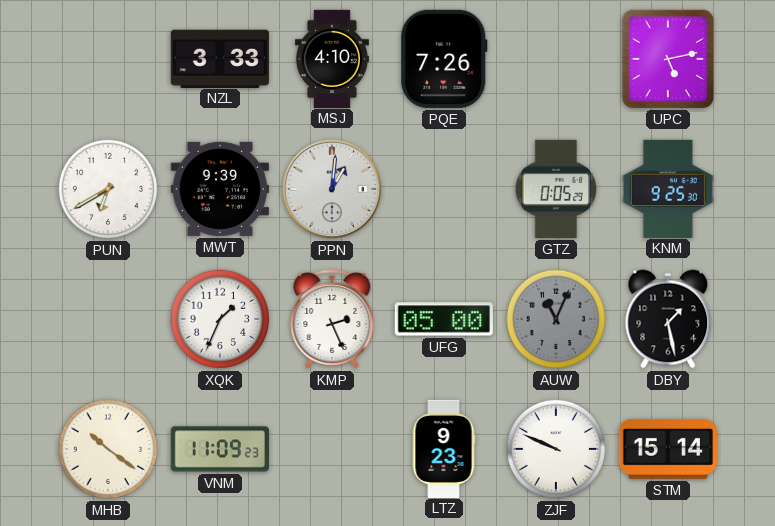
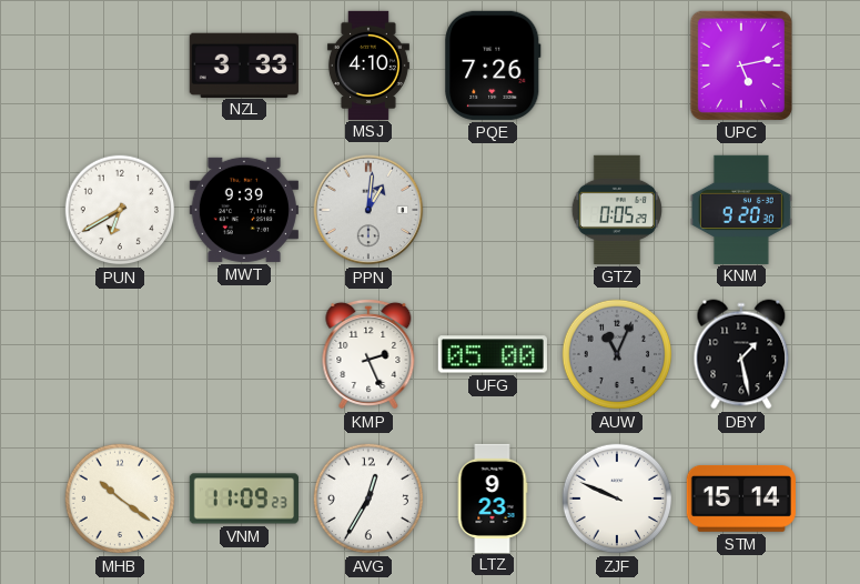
KNM: 9:25 -> 9:20
XQK: 1:34 -> none
AVG: none -> 12:35
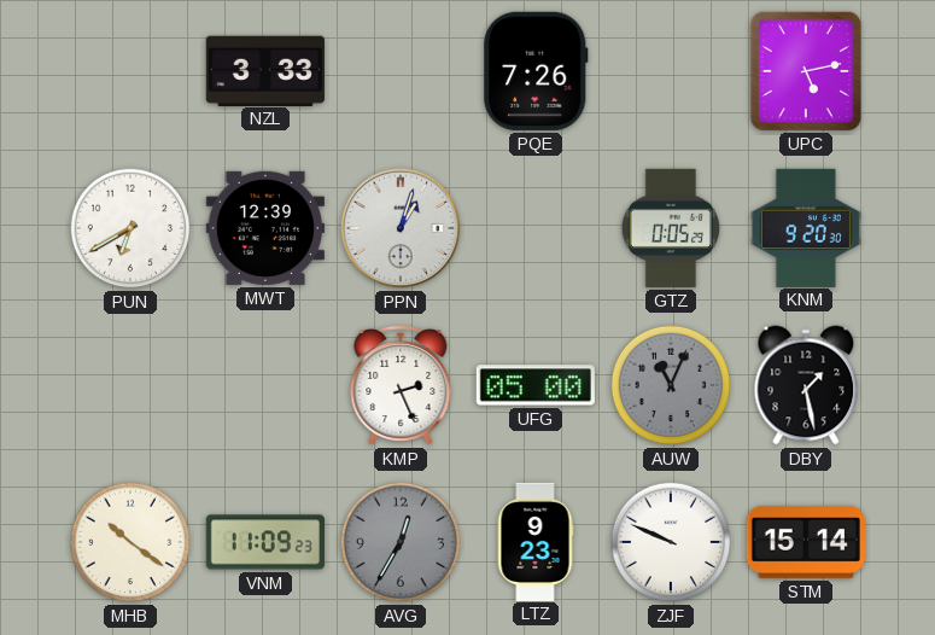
MSJ: 4:10 -> none
MWT: 9:39 -> 12:39
PPN: 1:01 -> 1:03
AVG dial: white -> grey
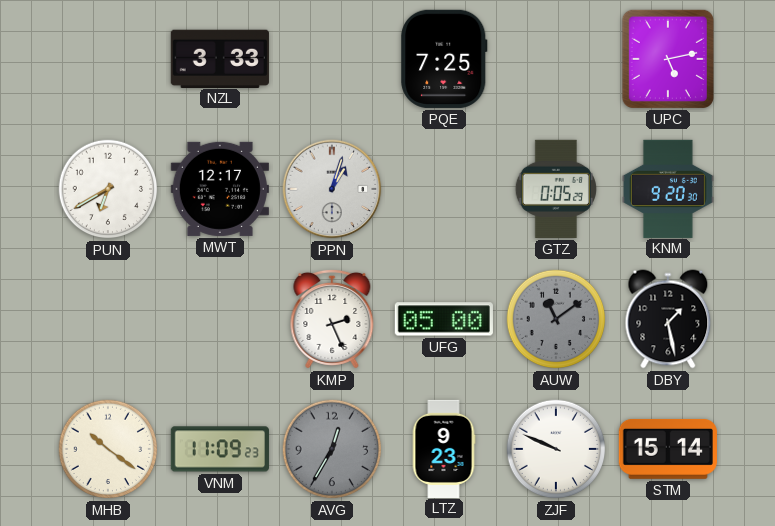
PQE: 7:26 -> 7:25
MWT: 12:39 -> 12:17
AUW: 11:04 -> 11:09
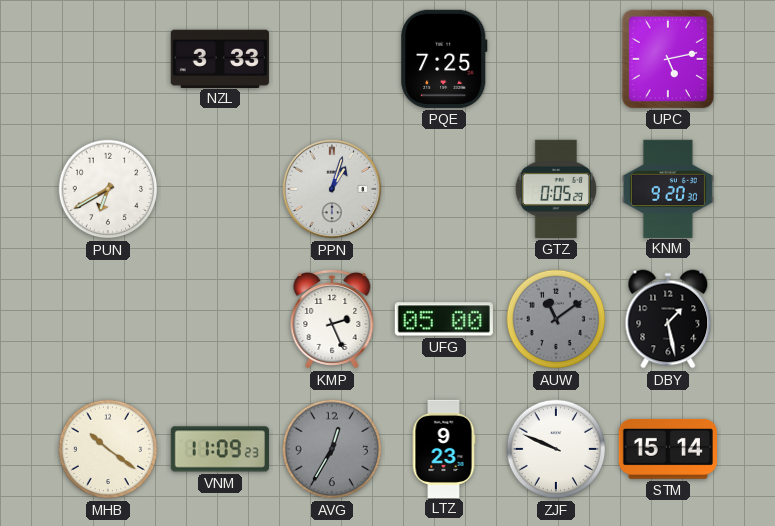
MWT: 12:17 -> none
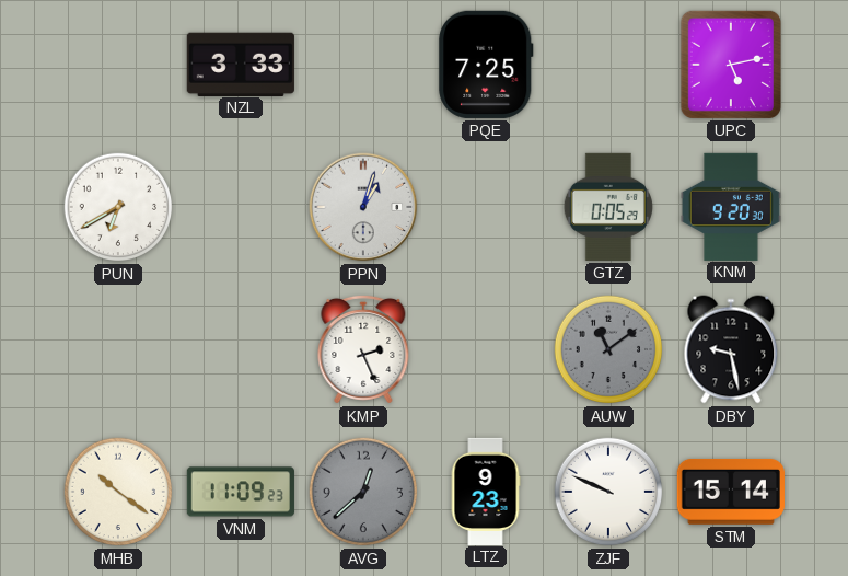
UFG: 05:00 -> none
DBY: 1:28 -> 9:28
AVG: 12:35 -> 12:38
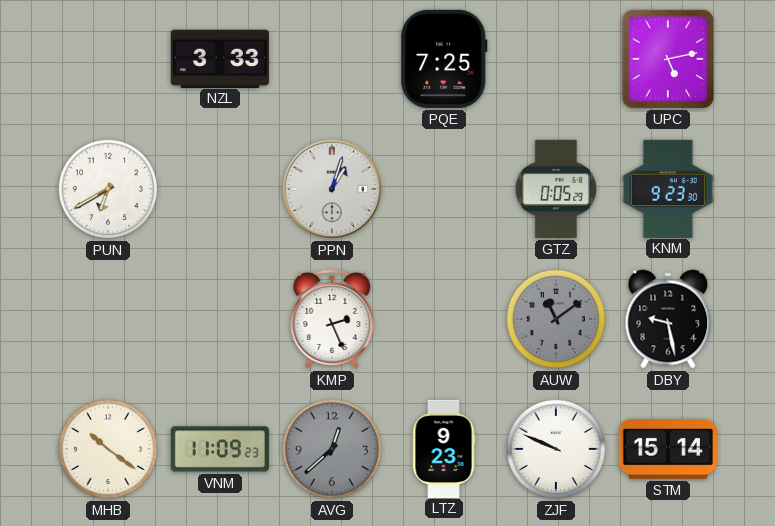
KNM: 9:20 -> 9:23
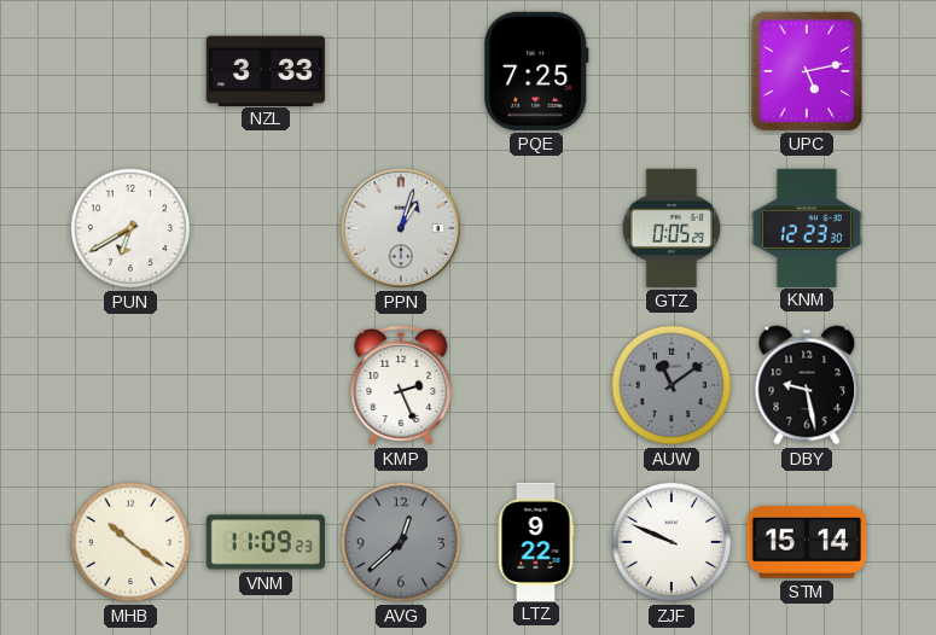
KNM: 9:23 -> 12:23
LTZ: 9:23 -> 9:22
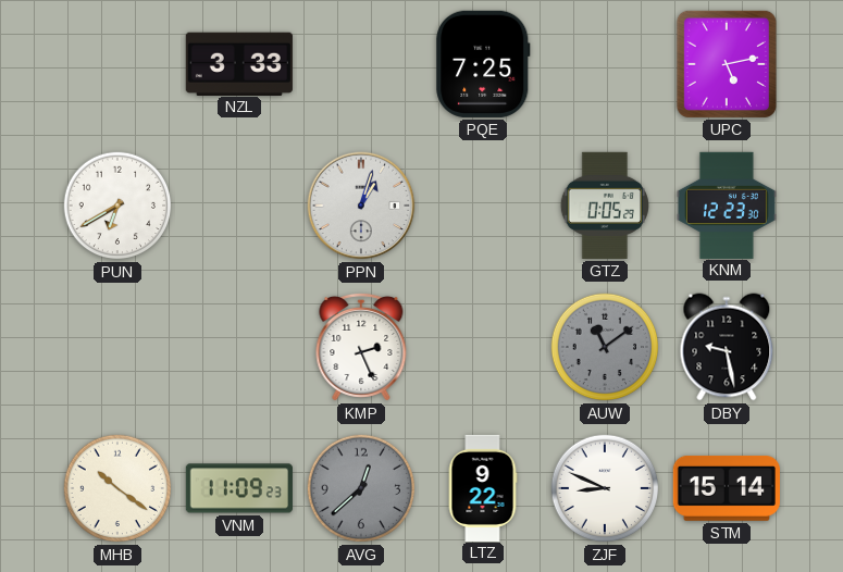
ZJF: 9:49 -> 8:49
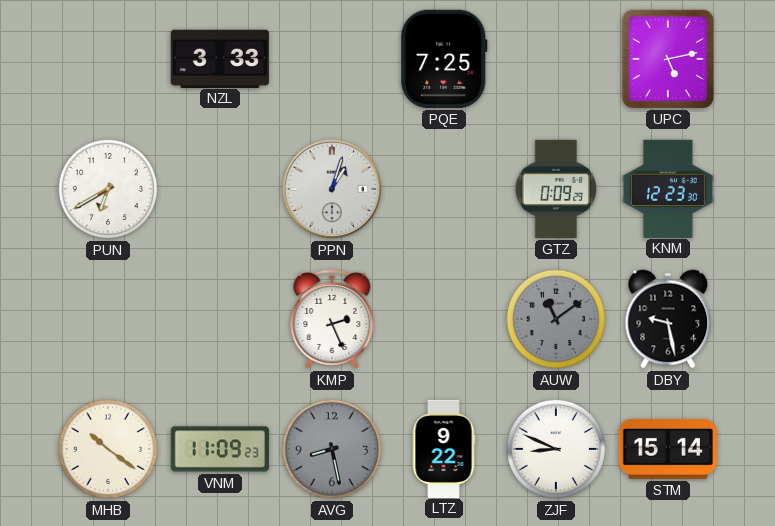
GTZ: 0:05 -> 0:09
AVG: 12:38 -> 8:28
